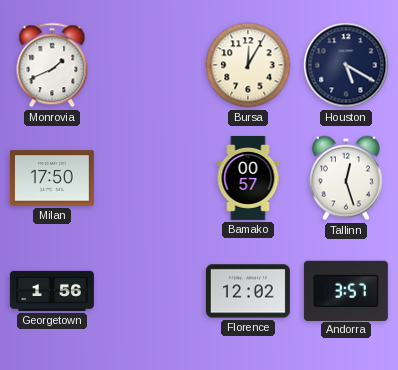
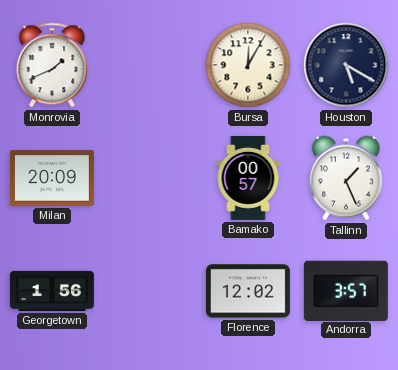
Milan: 17:50 -> 20:09
Tallinn: 12:27 -> 1:26
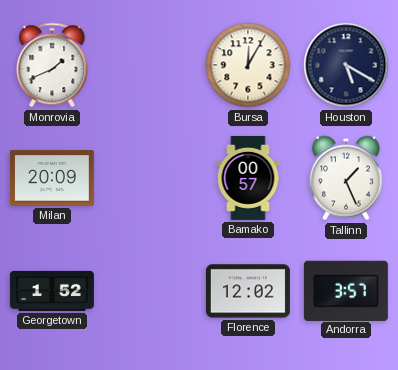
Georgetown: 1:56 -> 1:52
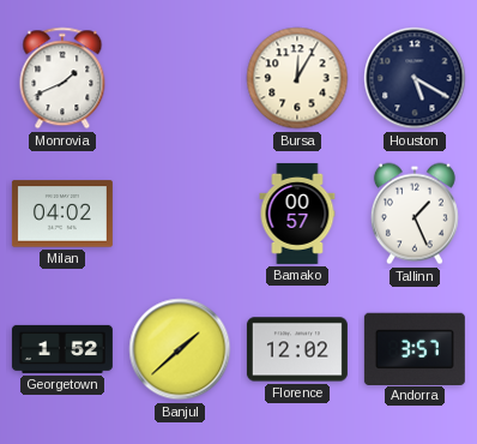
Milan: 20:09 -> 04:02
Banjul: none -> 1:38
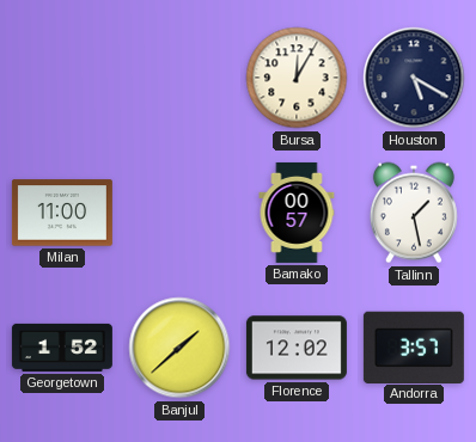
Monrovia: 1:41 -> none
Milan: 04:02 -> 11:00
Tallinn: 1:26 -> 1:28
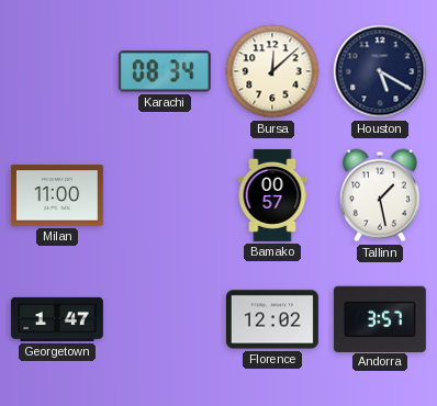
Karachi: none -> 08:34
Bursa: 12:05 -> 12:08
Georgetown: 1:52 -> 1:47
Banjul: 1:38 -> none
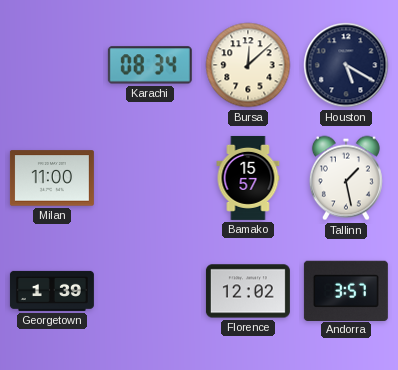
Bamako: 00:57 -> 15:57
Georgetown: 1:47 -> 1:39
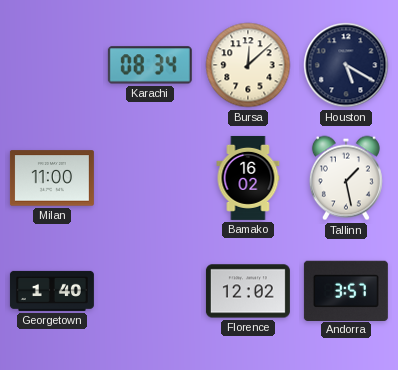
Bamako: 15:57 -> 16:02
Georgetown: 1:39 -> 1:40
